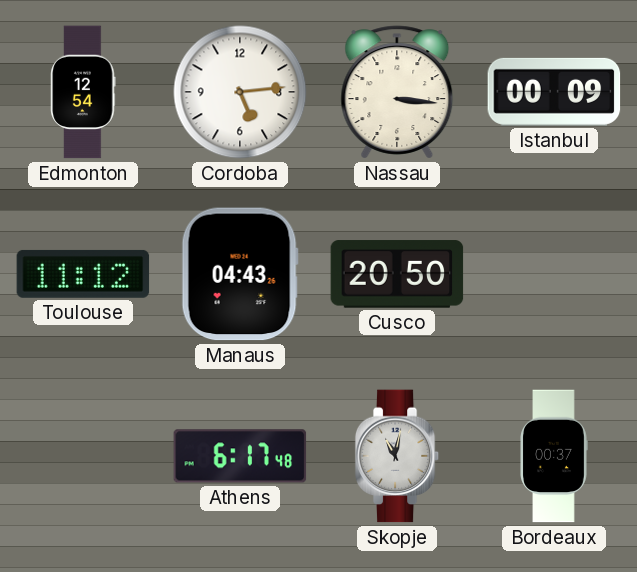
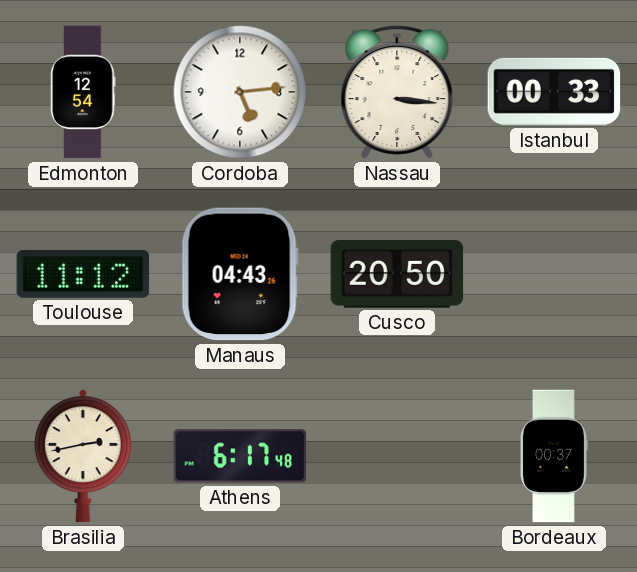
Istanbul: 00:09 -> 00:33
Brasilia: none -> 2:43
Skopje: 11:02 -> none
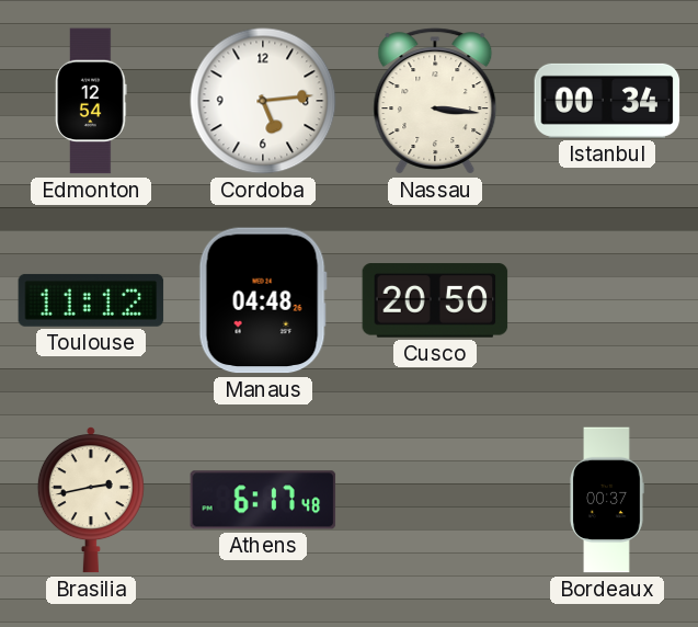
Istanbul: 00:33 -> 00:34
Manaus: 04:43 -> 04:48
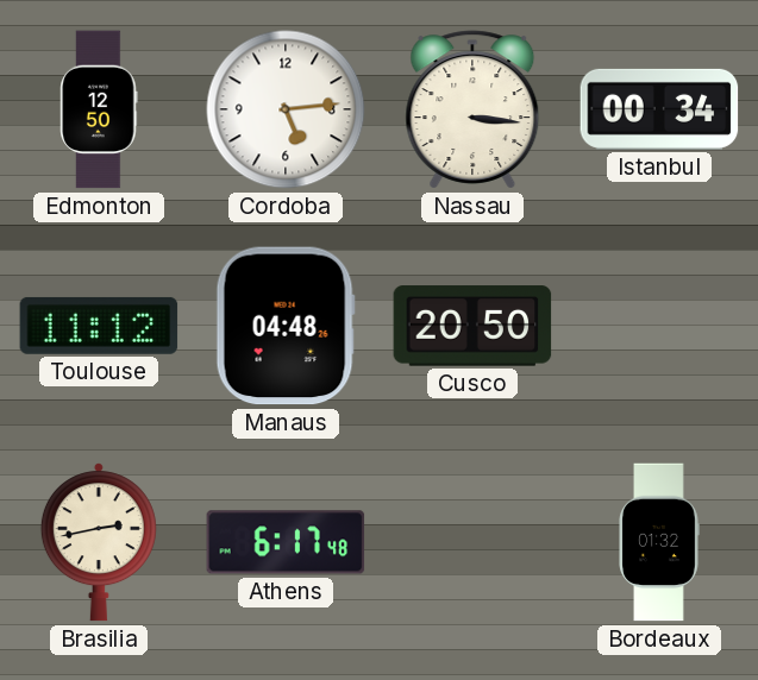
Edmonton: 12:54 -> 12:50
Bordeaux: 00:37 -> 01:32
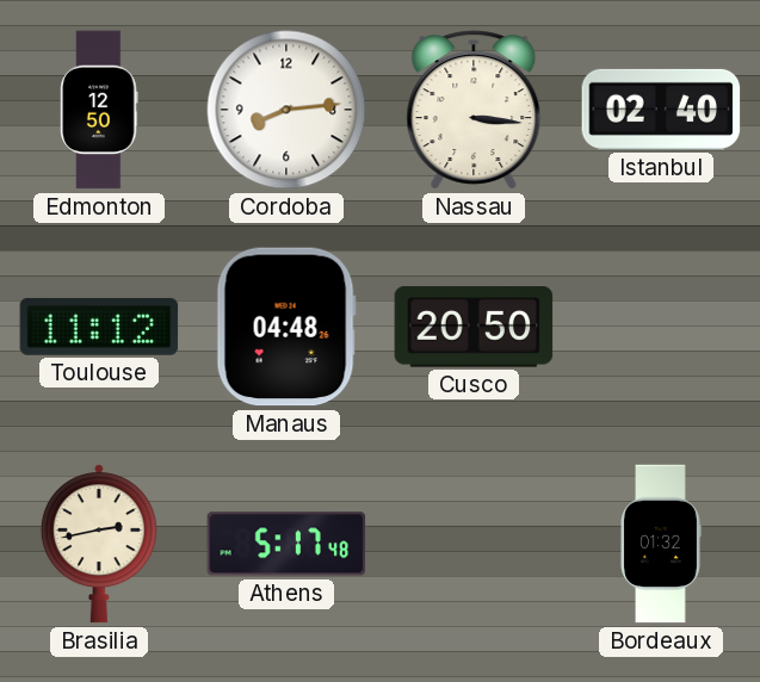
Cordoba: 5:14 -> 8:14
Istanbul: 00:34 -> 02:40
Athens: 6:17 -> 5:17
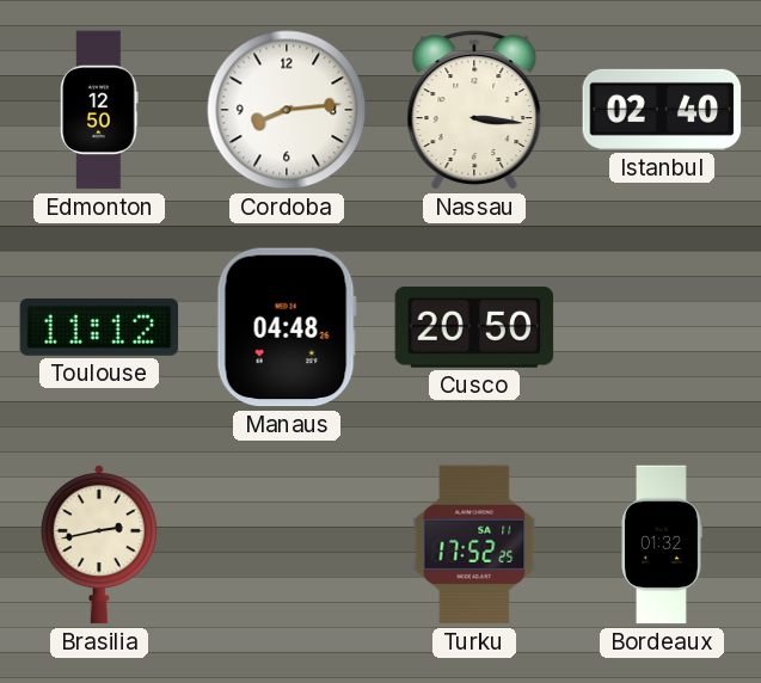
Athens: 5:17 -> none
Turku: none -> 17:52
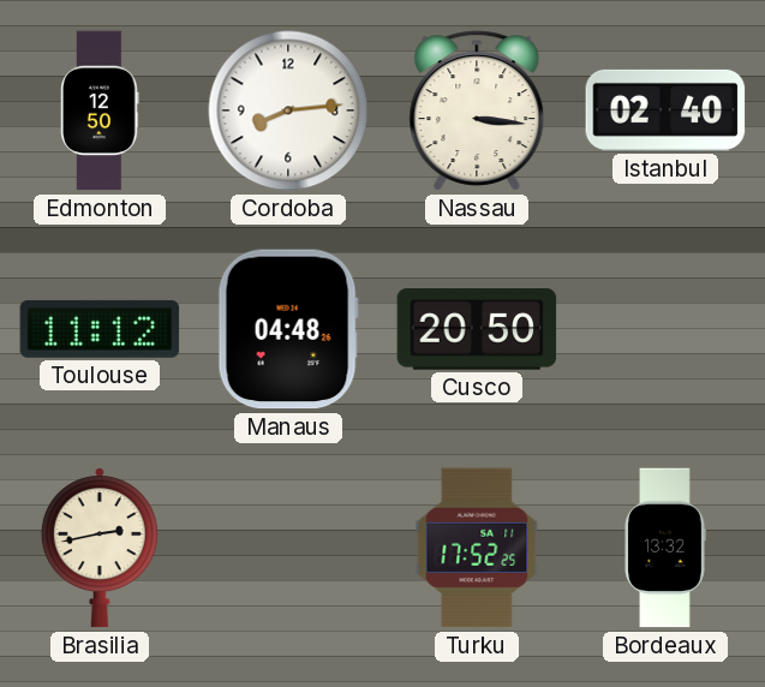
Bordeaux: 01:32 -> 13:32
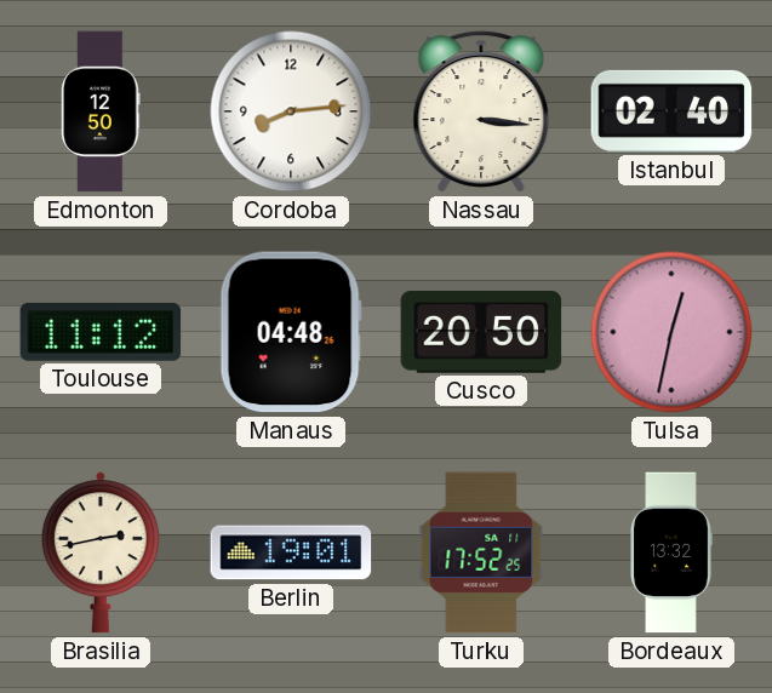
Tulsa: none -> 12:32
Berlin: none -> 19:01
